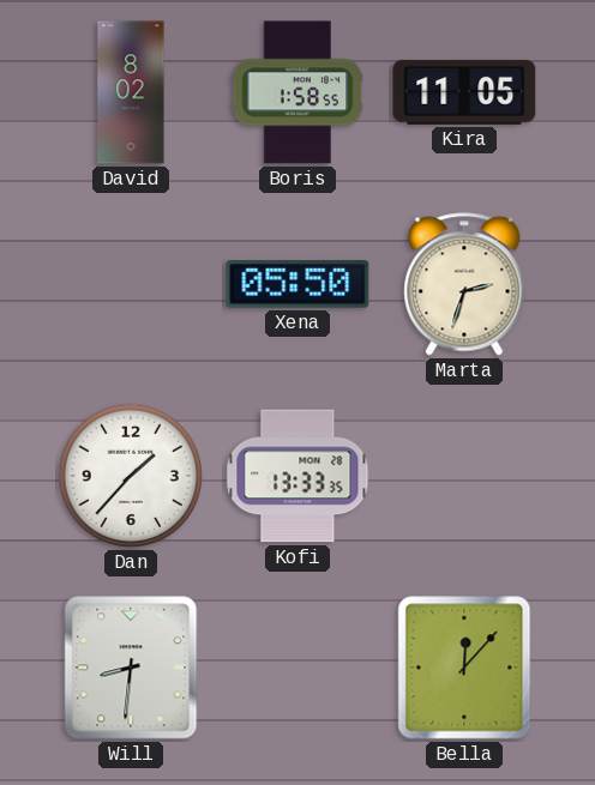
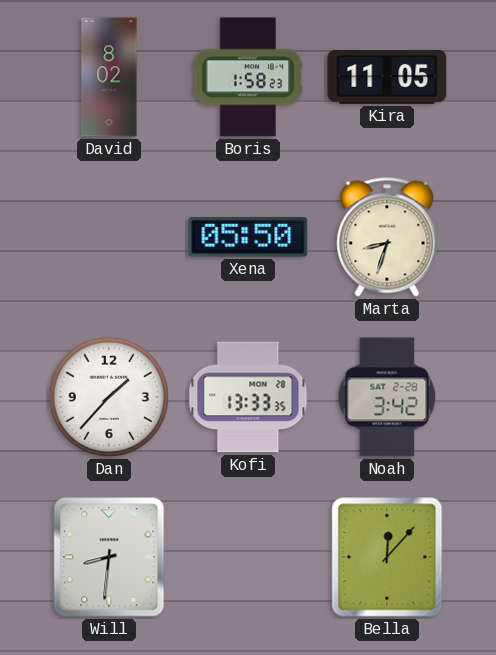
Boris: 1:58:55 -> 1:58:23
Marta: 2:33 -> 8:33
Noah: none -> 3:42
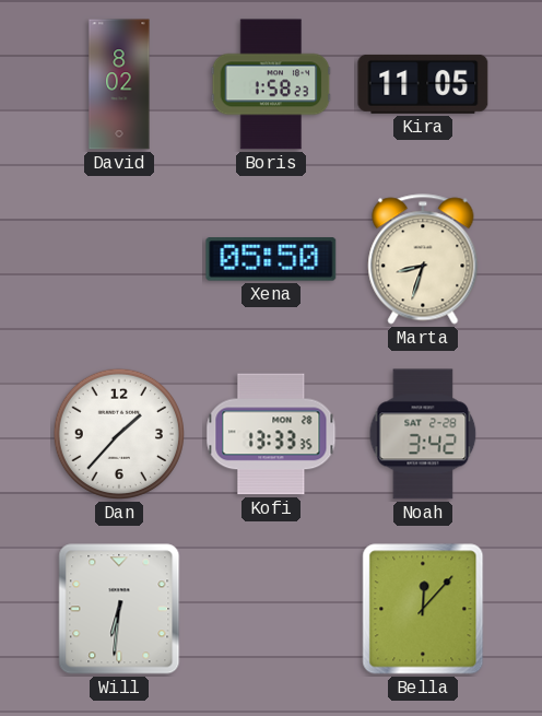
Will: 8:31 -> 6:31
